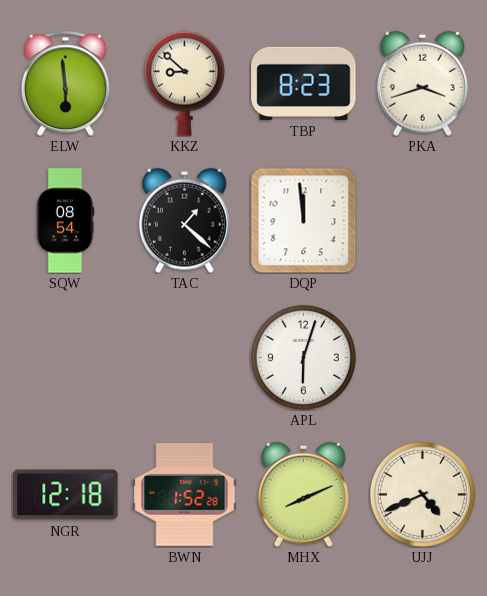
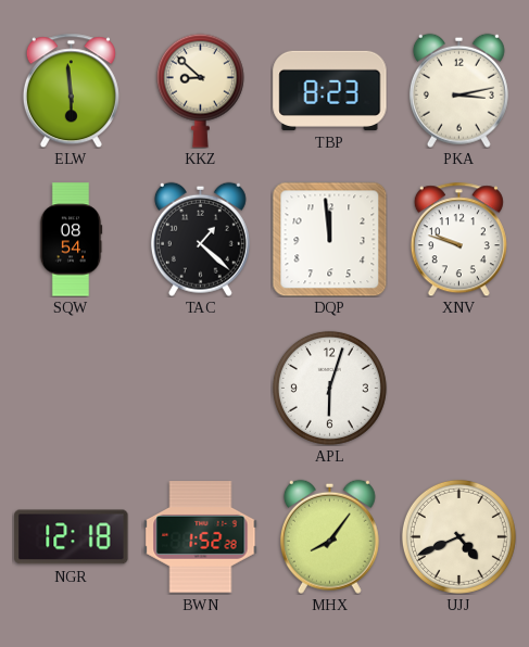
PKA: 3:42 -> 3:13
XNV: none -> 9:48
MHX: 8:11 -> 8:06
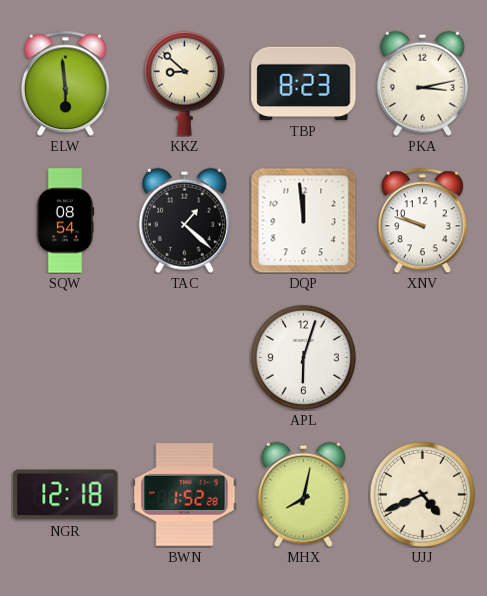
MHX: 8:06 -> 8:02
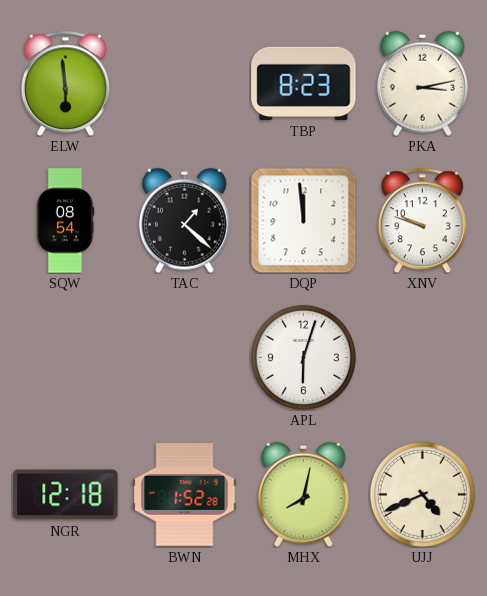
KKZ: 8:52 -> none
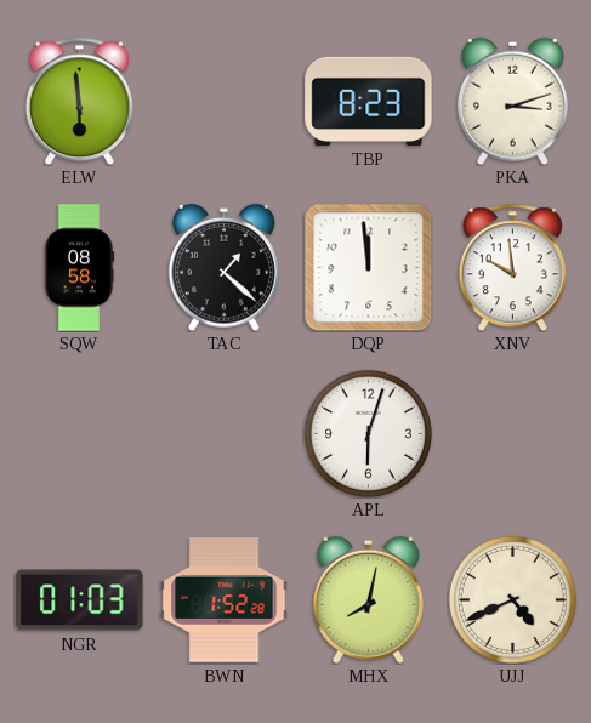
PKA: 3:13 -> 3:12
SQW: 08:54 -> 08:58
XNV: 9:48 -> 9:59
NGR: 12:18 -> 01:03
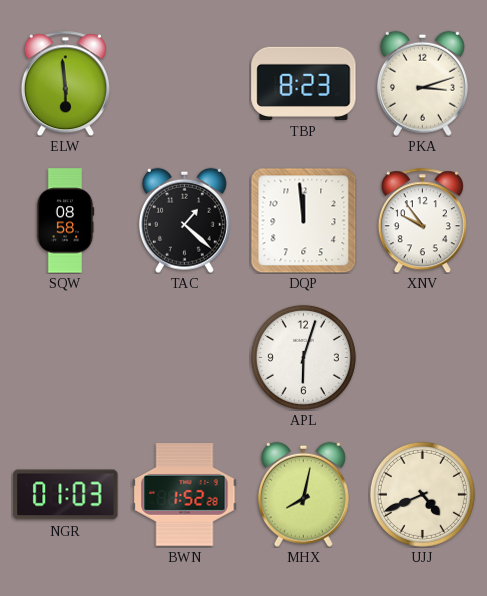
XNV: 9:59 -> 9:54
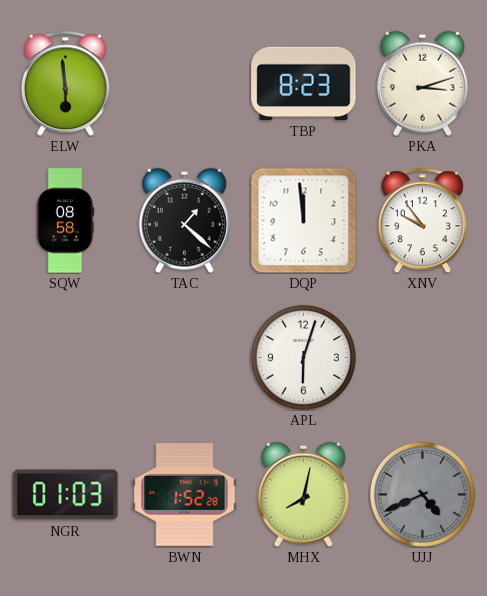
UJJ dial: cream -> grey
